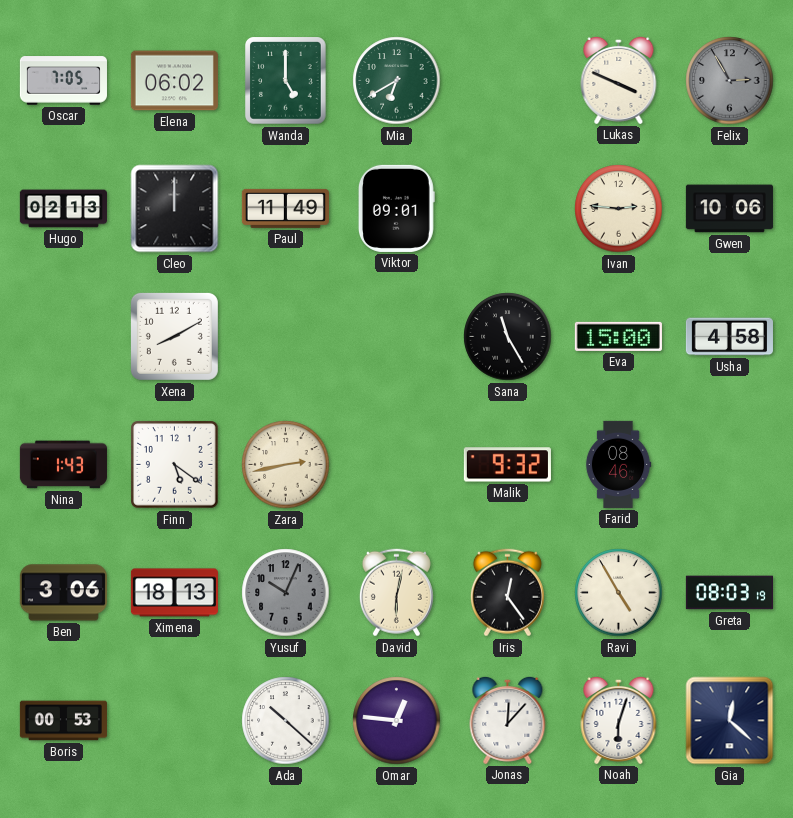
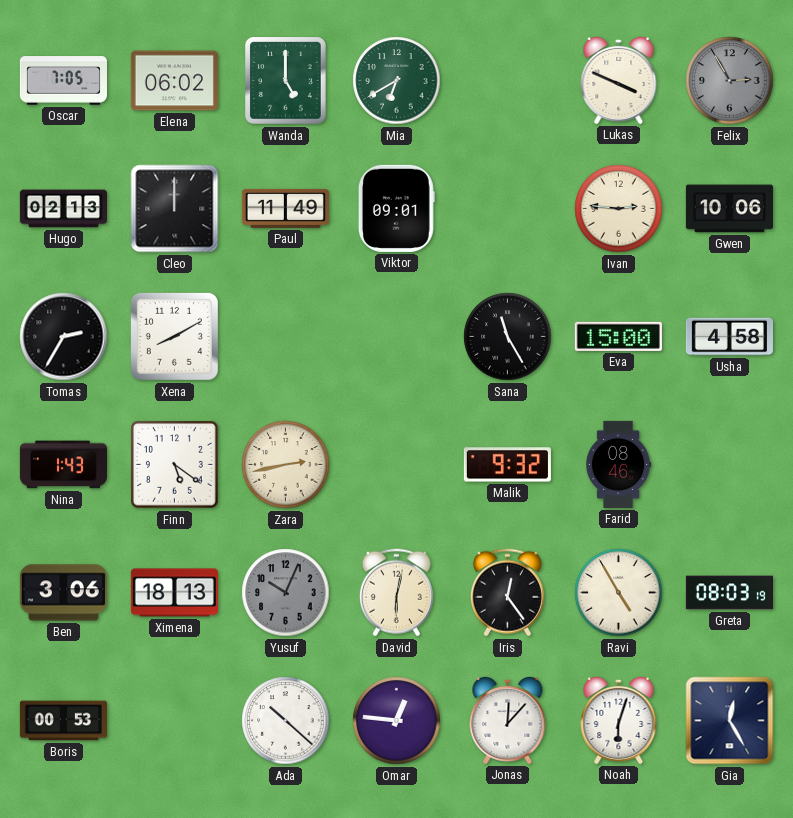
Tomas: none -> 2:35
Gia: 12:22 -> 12:25
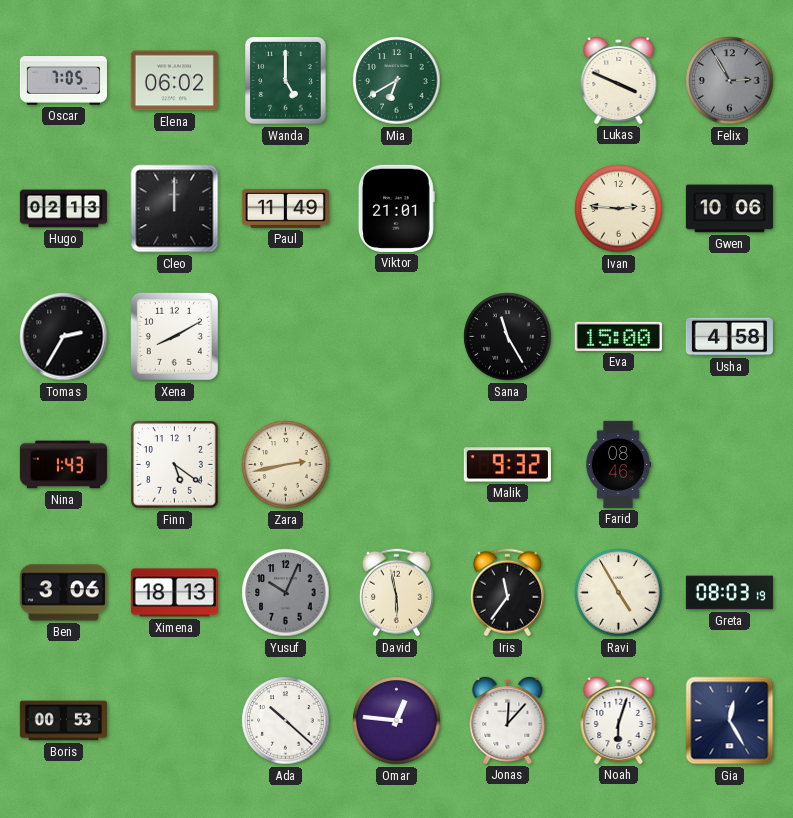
Viktor: 09:01 -> 21:01
David: 6:02 -> 5:58
Iris: 12:24 -> 11:36
